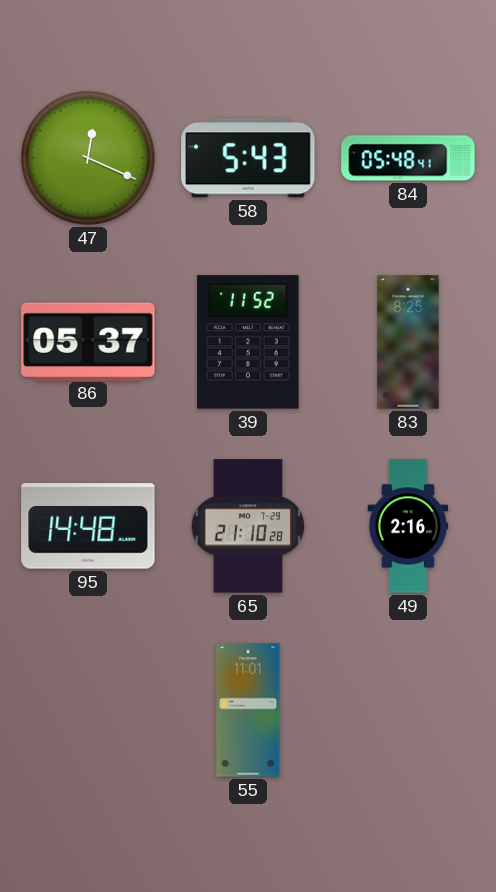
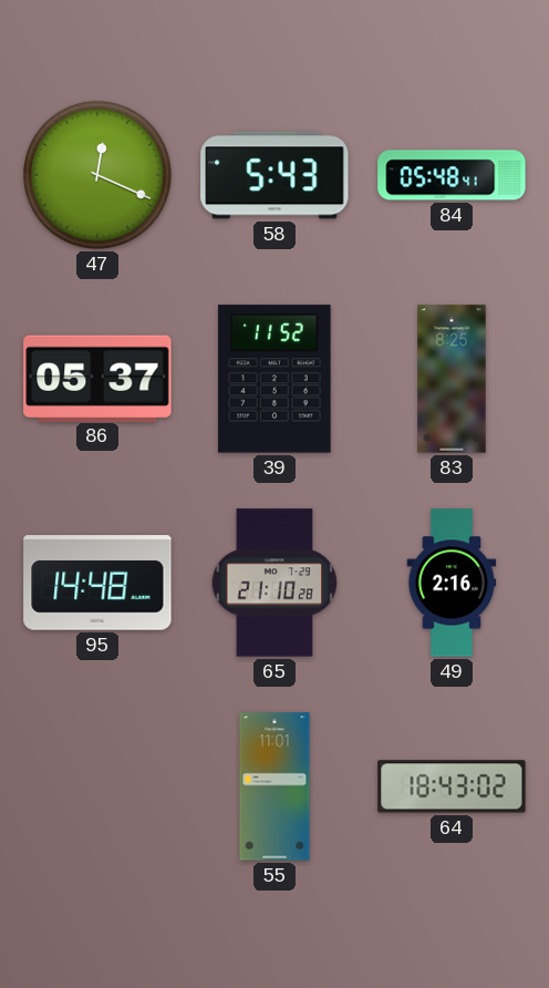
64: none -> 18:43
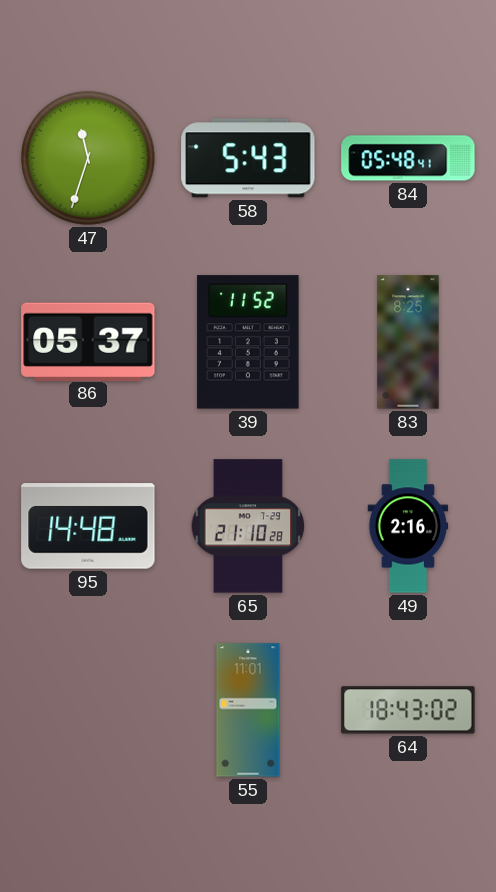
47: 12:19 -> 11:33
